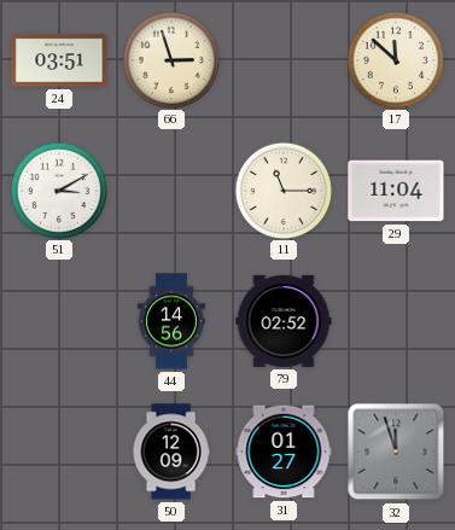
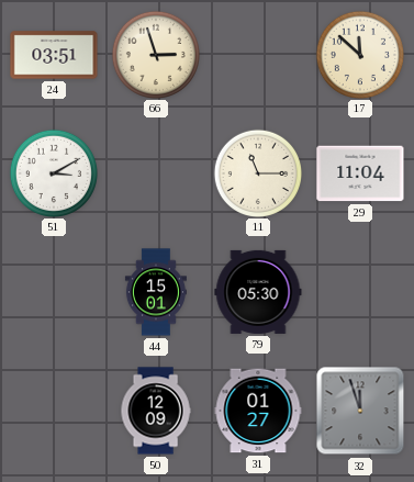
44: 14:56 -> 15:01
79: 02:52 -> 05:30
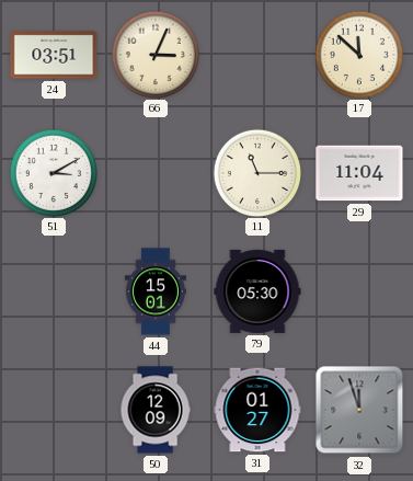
66: 2:57 -> 3:04
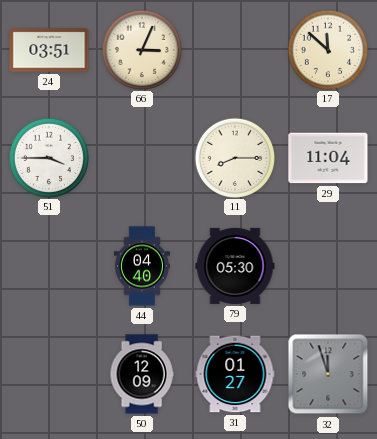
51: 3:10 -> 3:45
11: 11:15 -> 8:15
44: 15:01 -> 04:40
